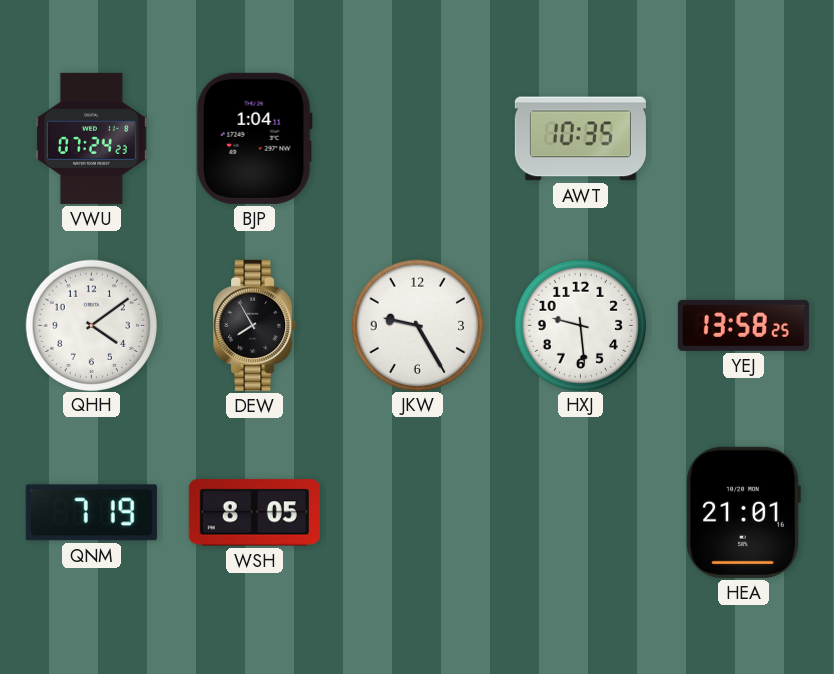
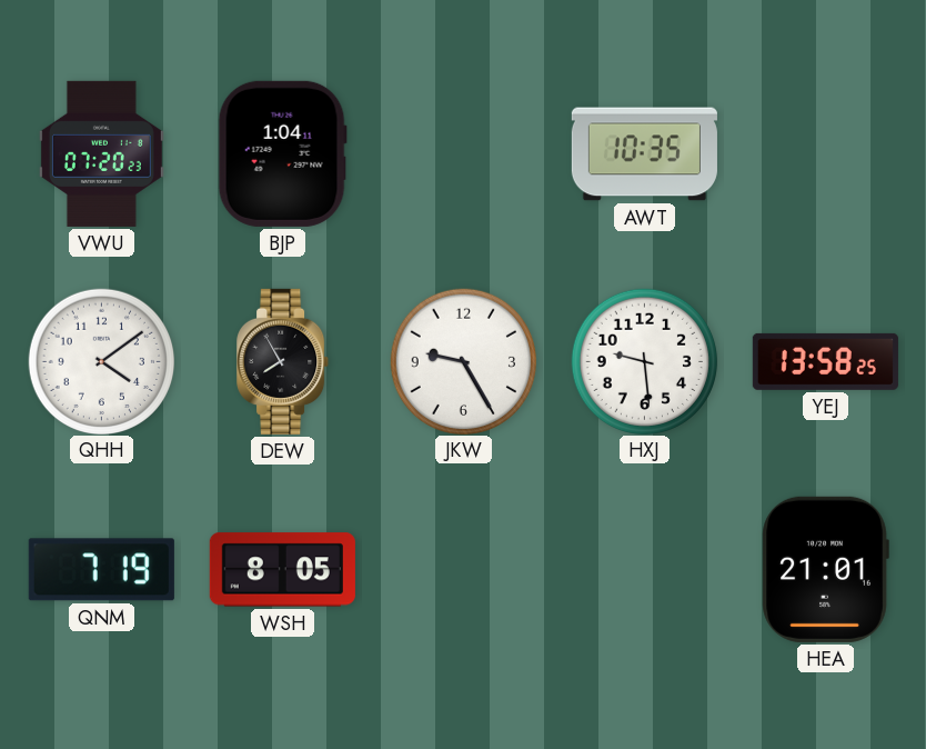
VWU: 07:24 -> 07:20
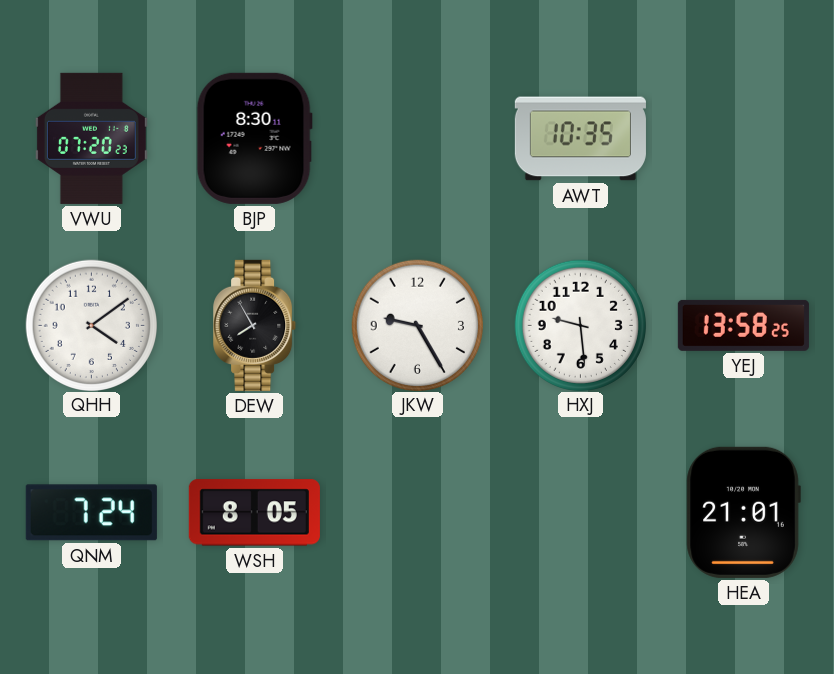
BJP: 1:04 -> 8:30
QNM: 7:19 -> 7:24
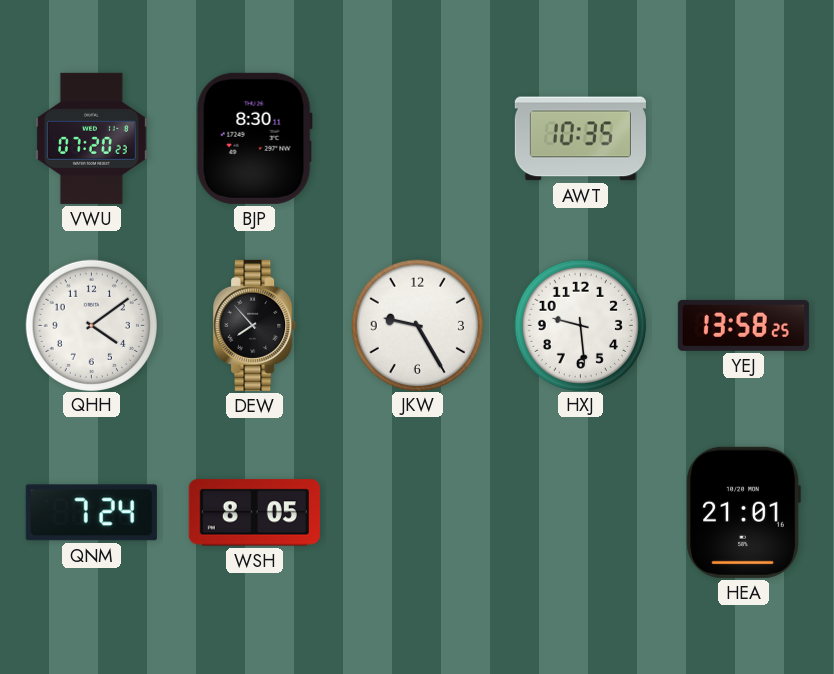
DEW: 7:55 -> 7:53
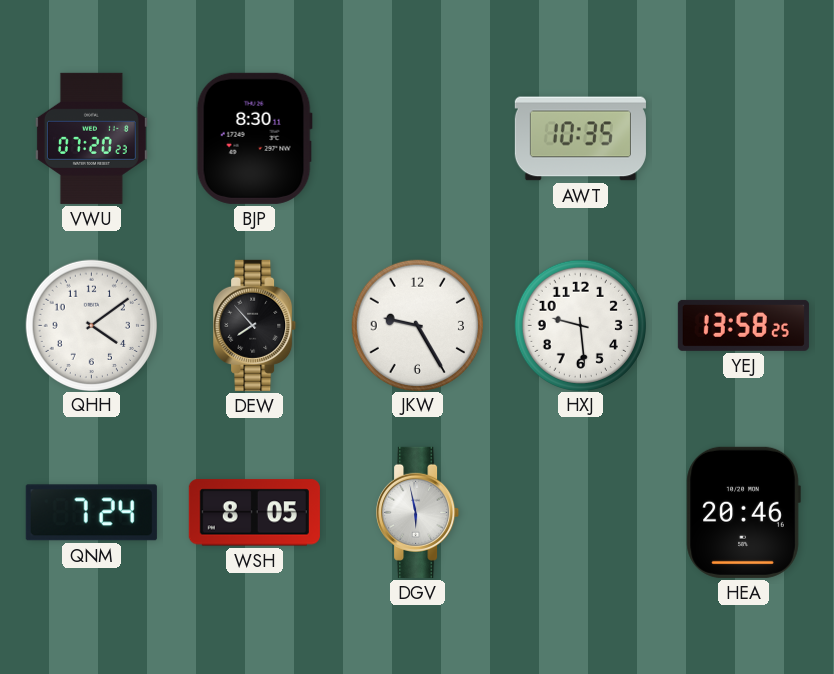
DGV: none -> 5:58
HEA: 21:01 -> 20:46
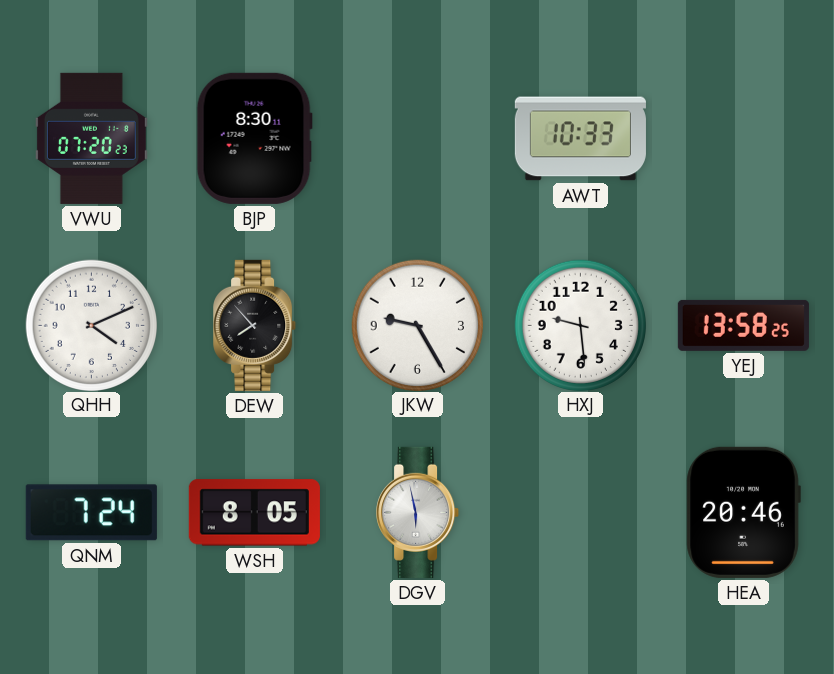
AWT: 10:35 -> 10:33
QHH: 4:09 -> 4:11
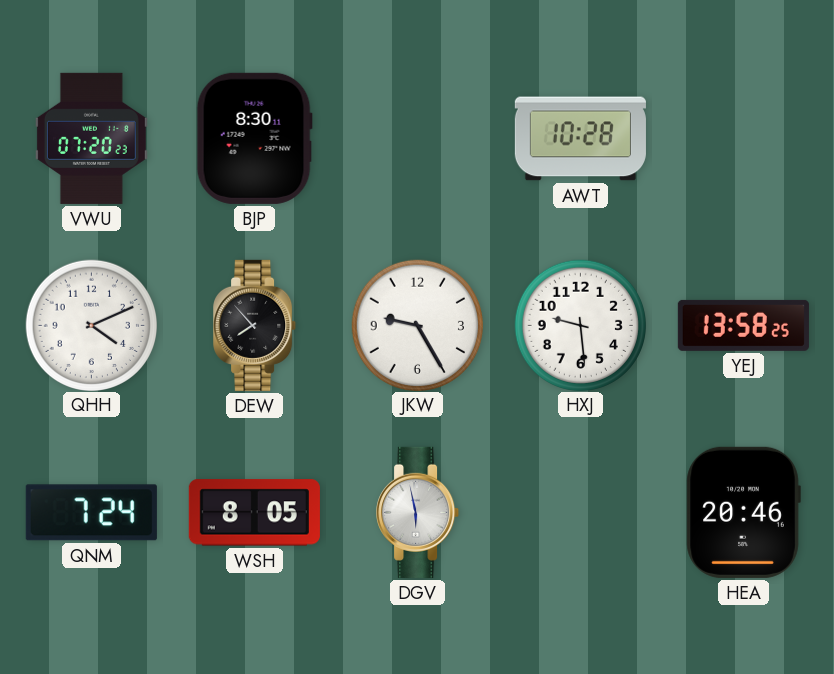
AWT: 10:33 -> 10:28
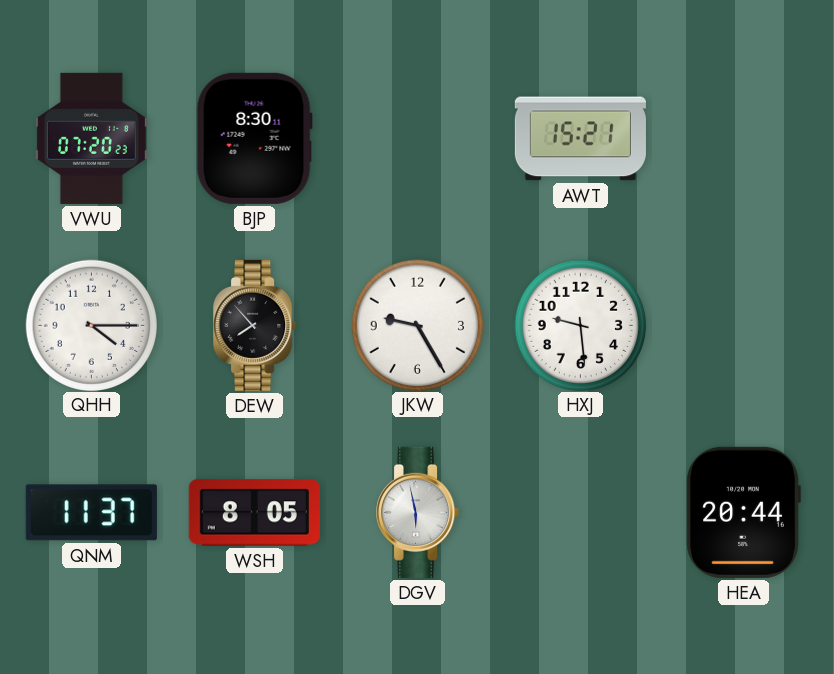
AWT: 10:28 -> 15:21
QHH: 4:11 -> 4:15
YEJ: 13:58 -> none
QNM: 7:24 -> 11:37
HEA: 20:46 -> 20:44
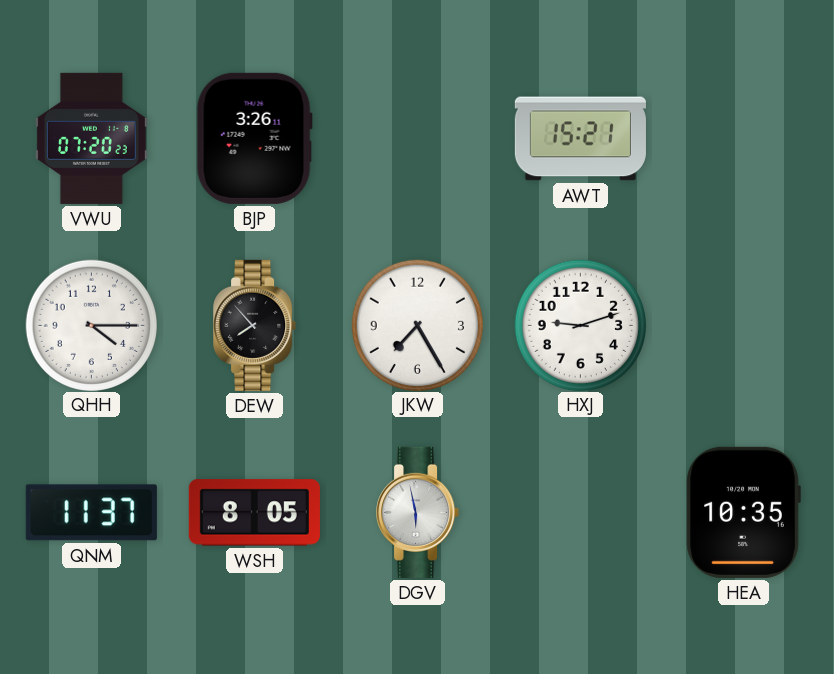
BJP: 8:30 -> 3:26
JKW: 9:25 -> 7:25
HXJ: 9:29 -> 9:12
HEA: 20:44 -> 10:35
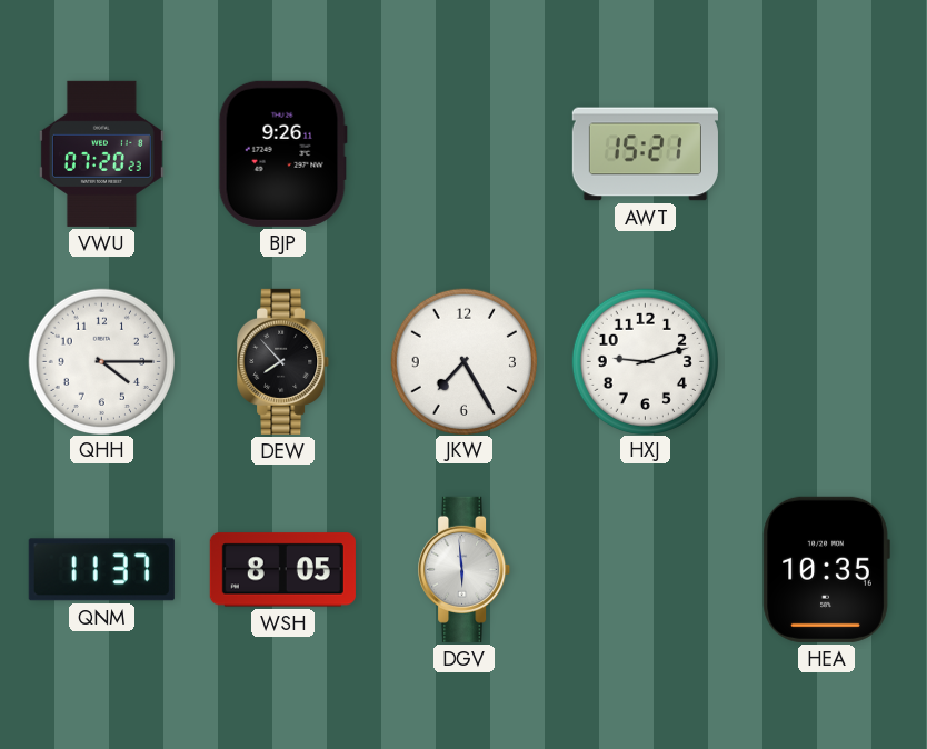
BJP: 3:26 -> 9:26
DGV: 5:58 -> 5:59
